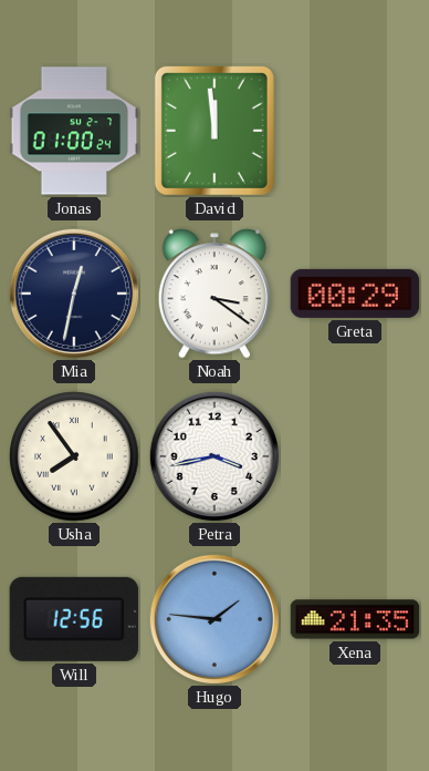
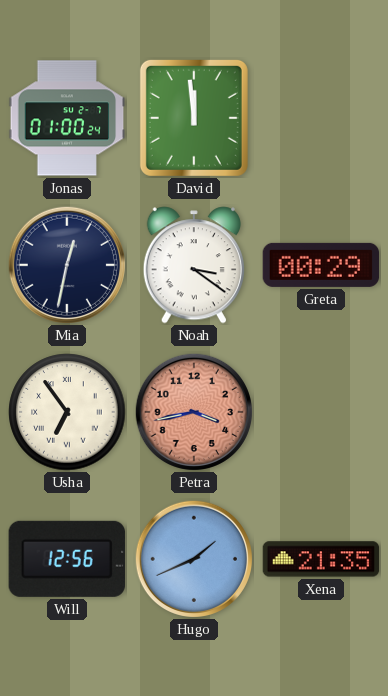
Usha: 7:54 -> 6:54
Petra dial: white -> salmon
Hugo: 1:46 -> 1:41
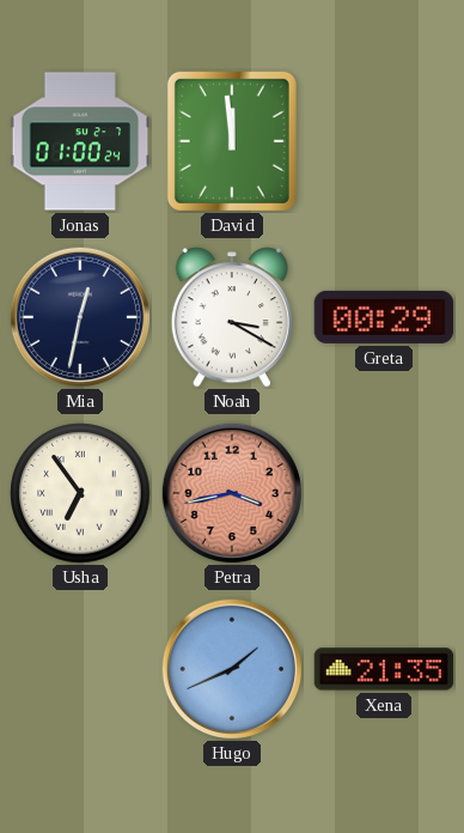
Noah: 3:21 -> 3:20
Will: 12:56 -> none
